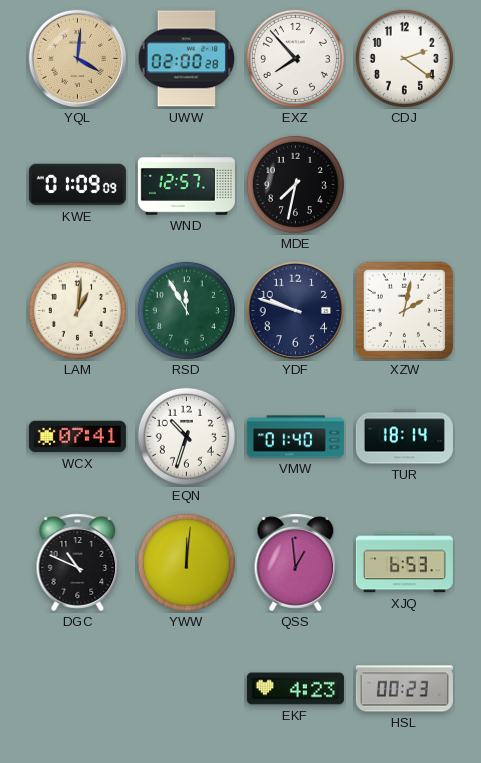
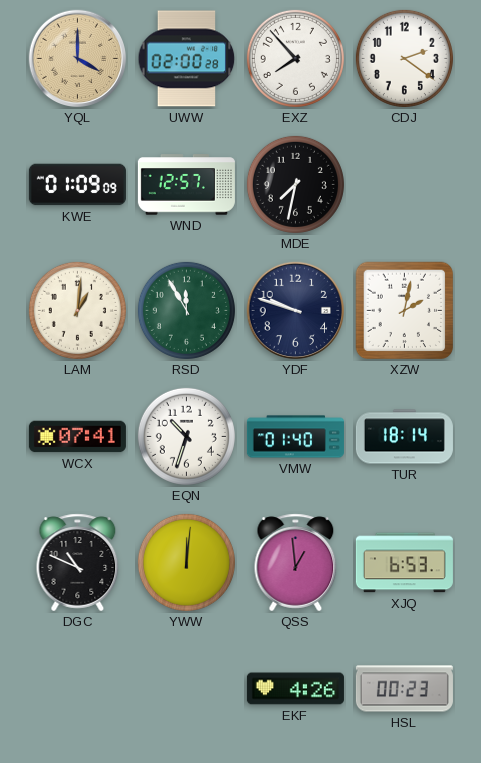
YQL: 4:01 -> 4:00
EKF: 4:23 -> 4:26
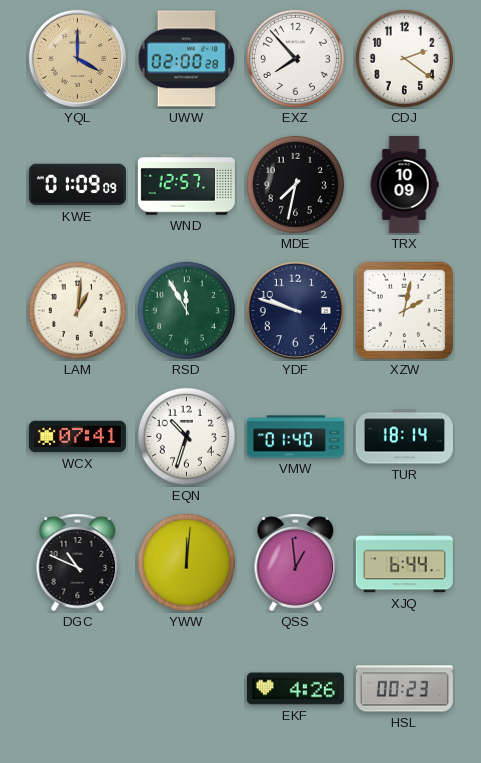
TRX: none -> 10:09
XJQ: 6:53 -> 6:44
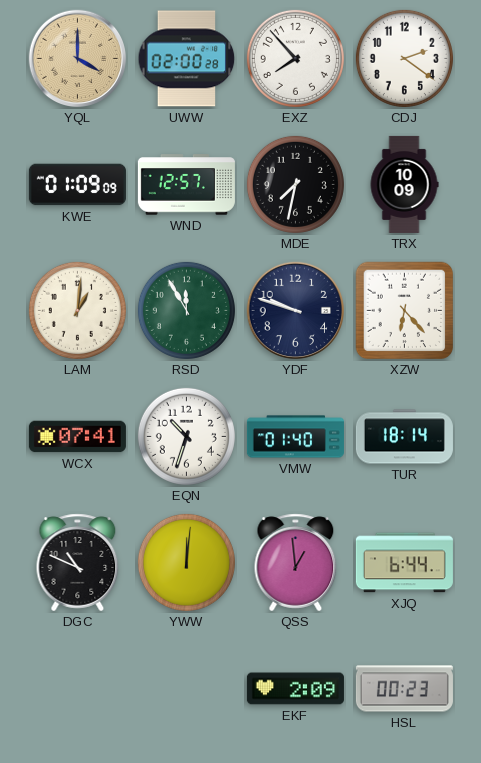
XZW: 2:02 -> 6:23
EKF: 4:26 -> 2:09
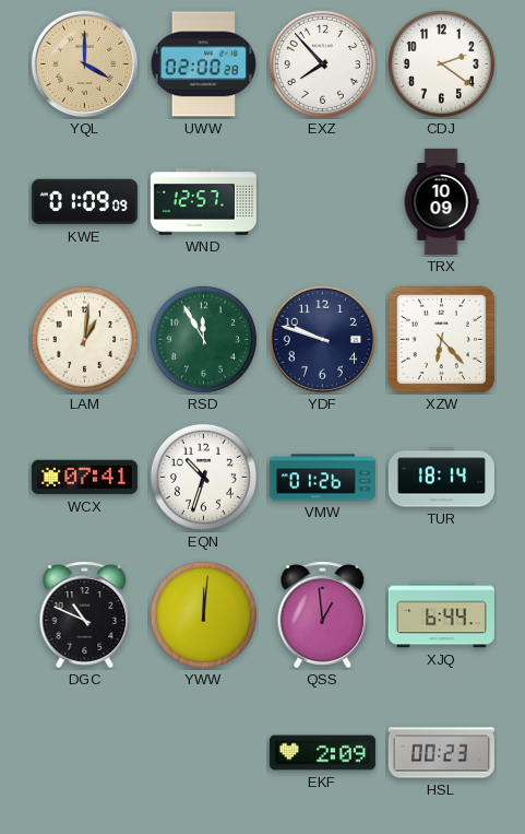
MDE: 7:32 -> none
VMW: 01:40 -> 01:26
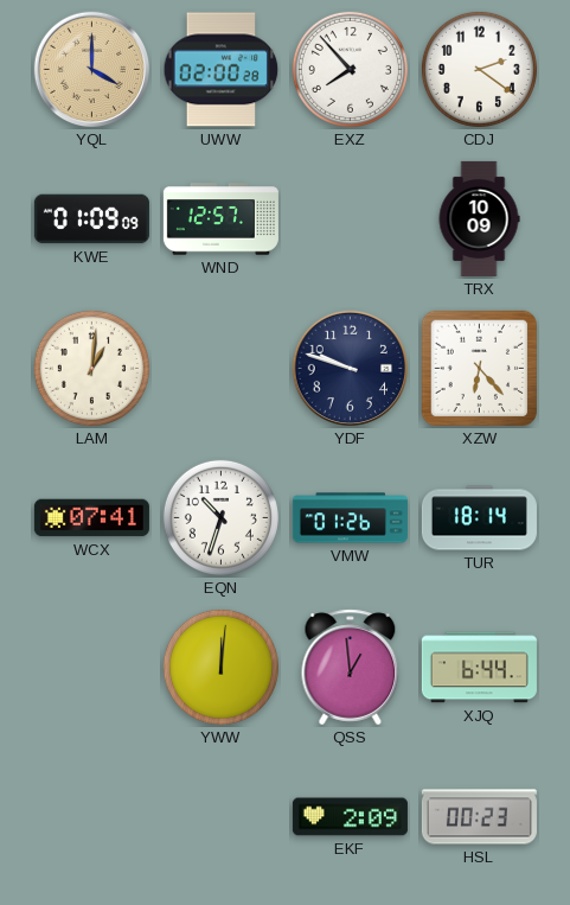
RSD: 11:55 -> none
DGC: 10:49 -> none
